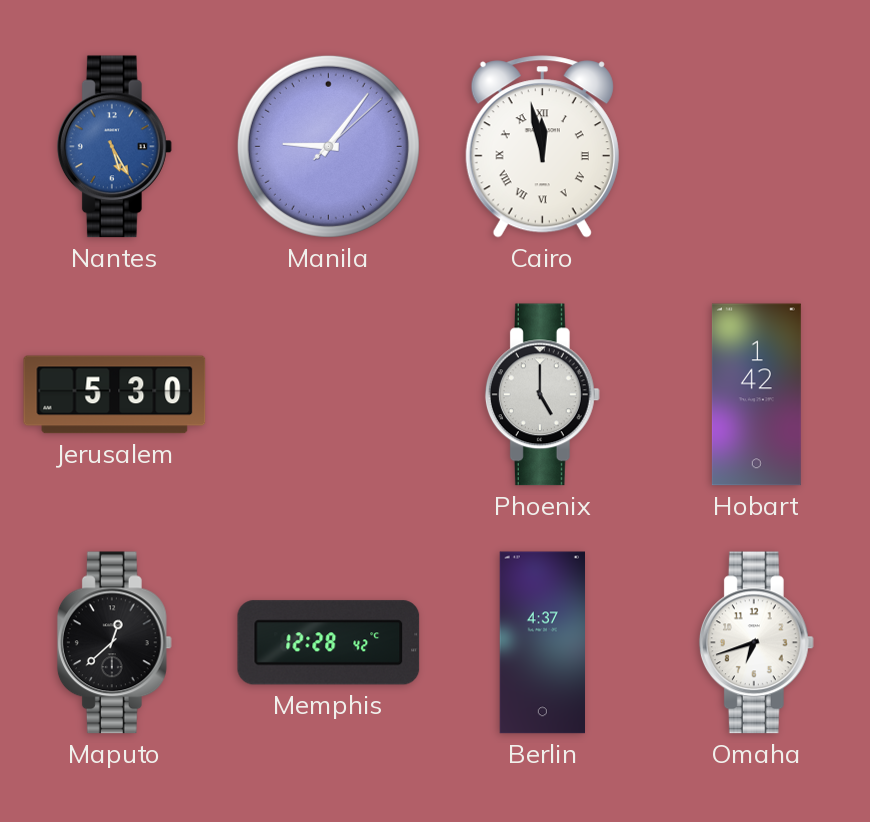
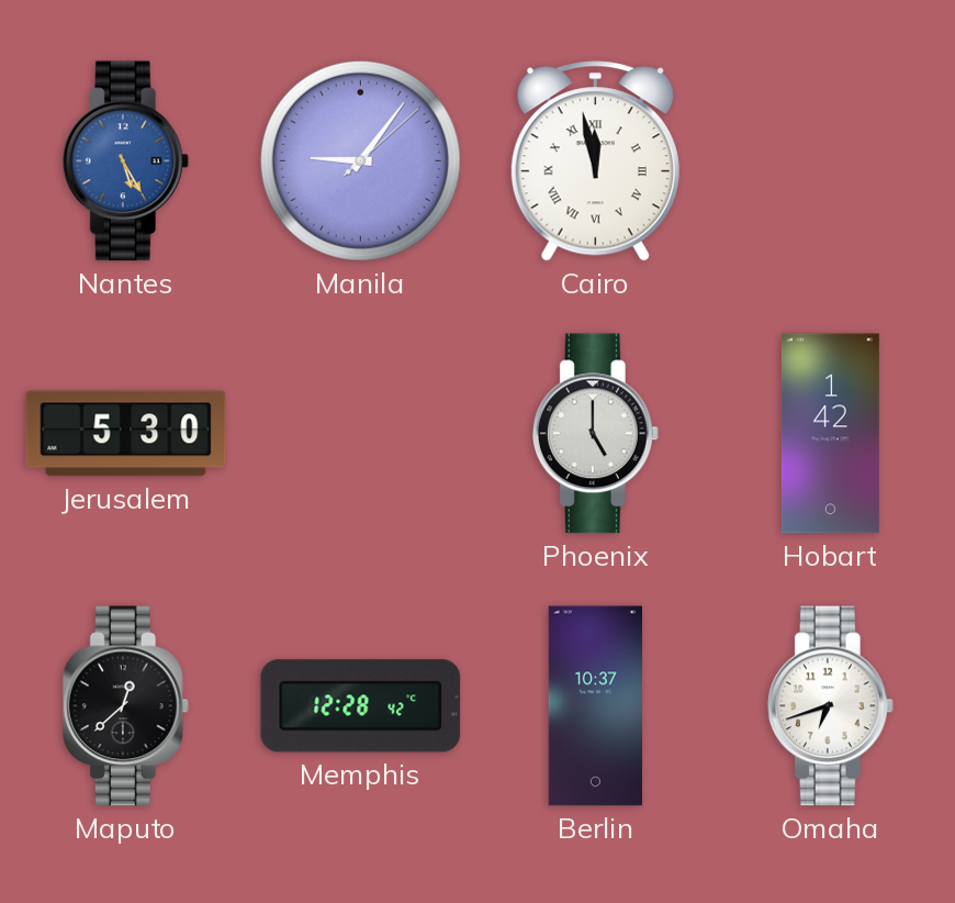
Berlin: 4:37 -> 10:37
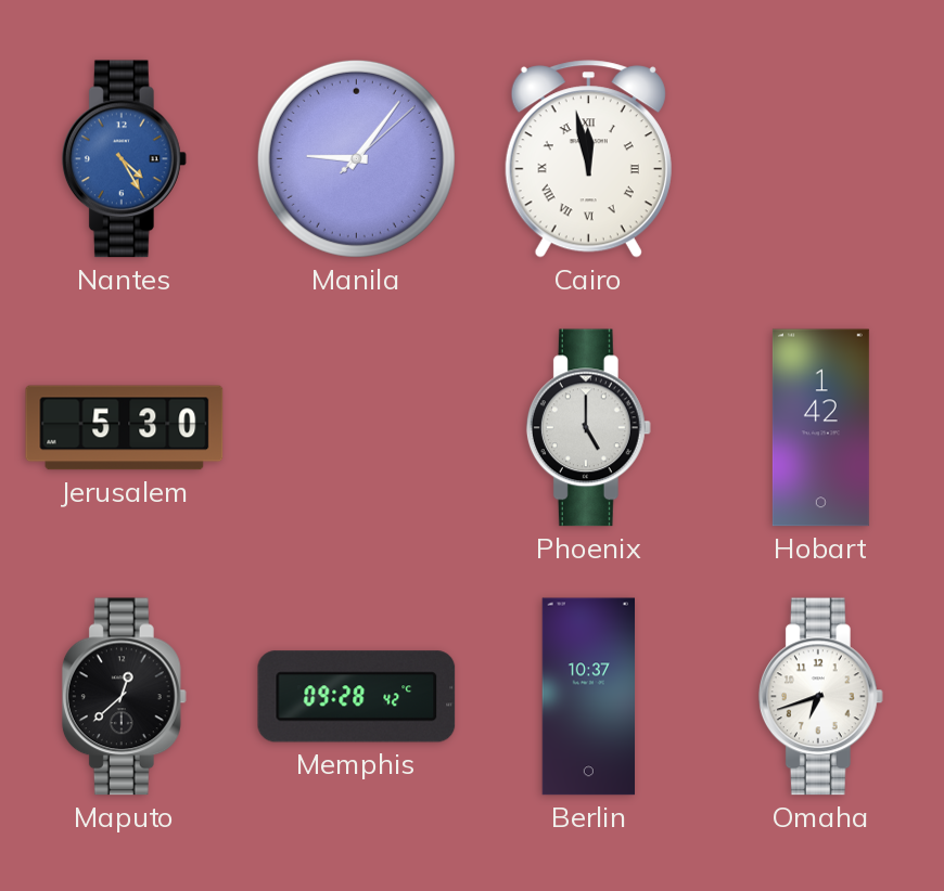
Nantes: 5:25 -> 4:25
Memphis: 12:28 -> 09:28
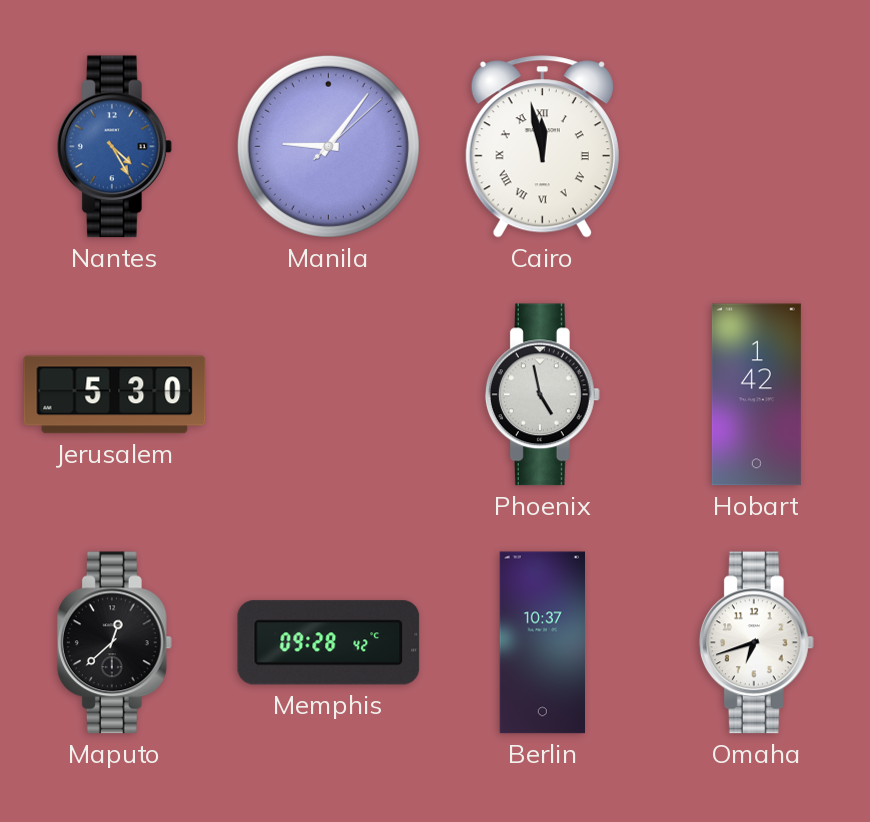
Phoenix: 5:00 -> 4:58
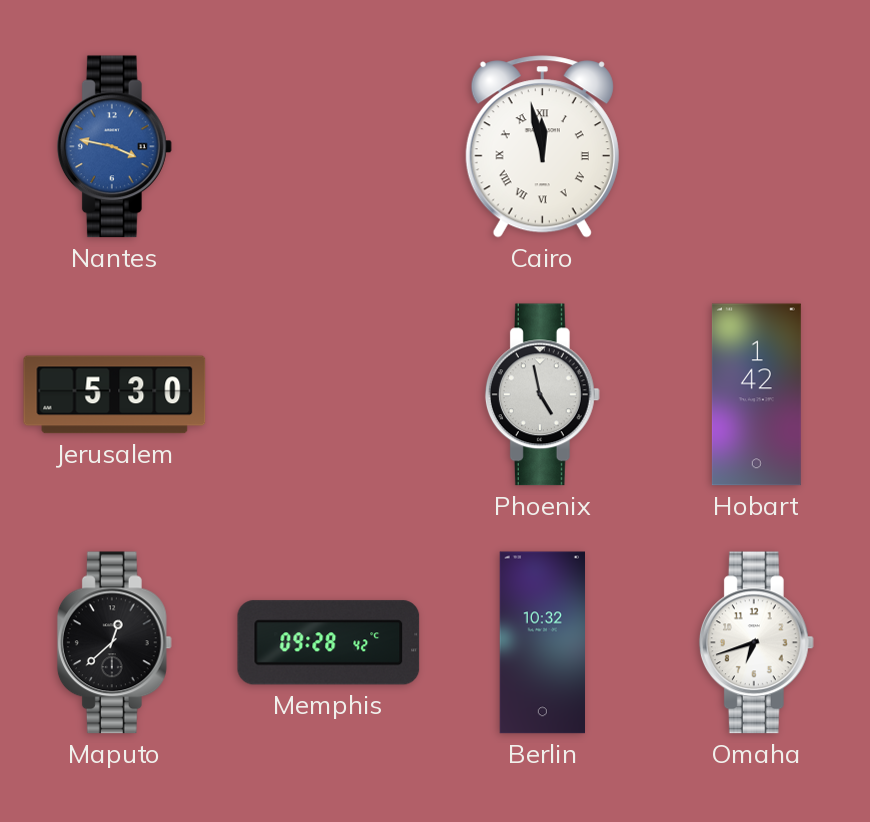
Nantes: 4:25 -> 3:47
Manila: 9:06 -> none
Berlin: 10:37 -> 10:32
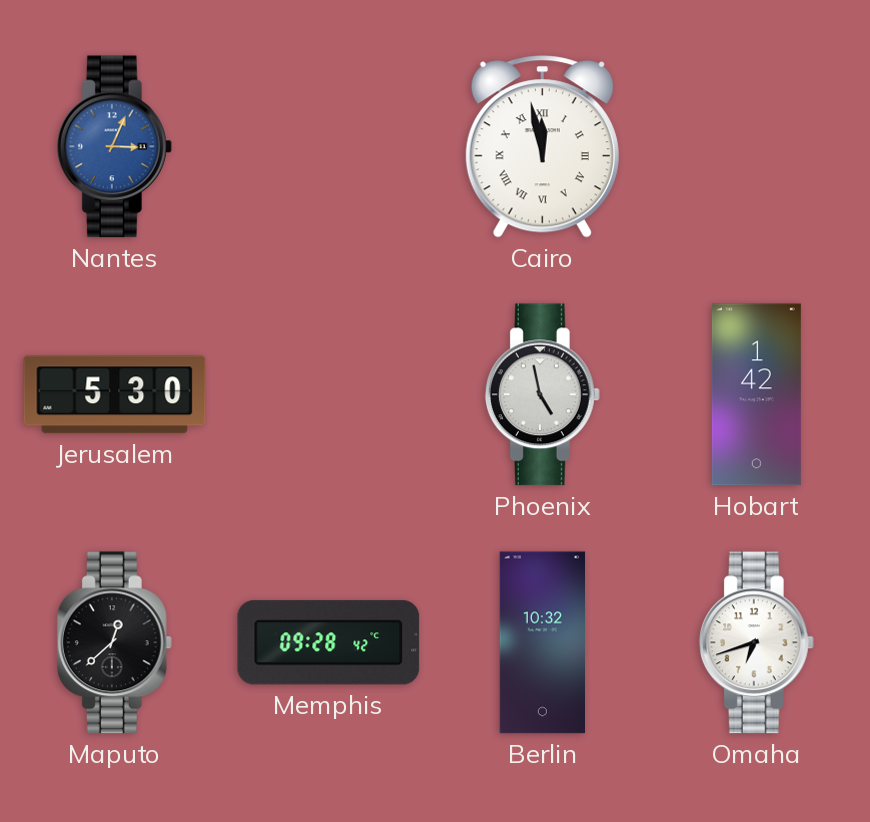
Nantes: 3:47 -> 3:04
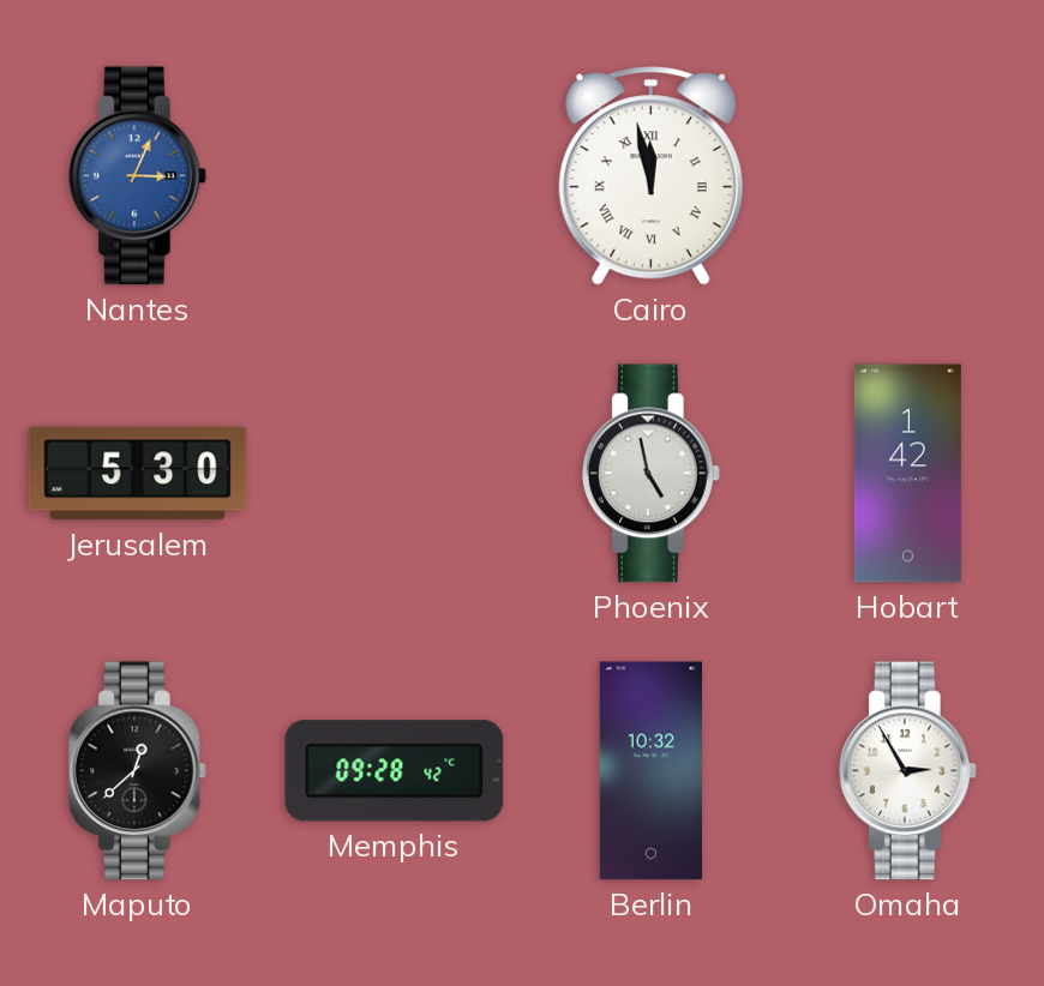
Omaha: 6:42 -> 2:55
